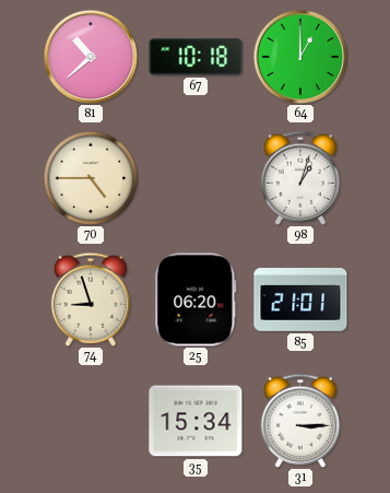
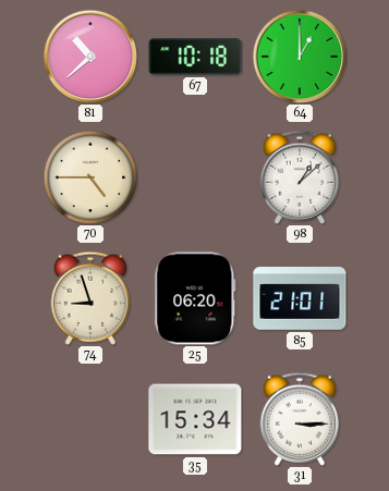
98: 1:03 -> 1:08
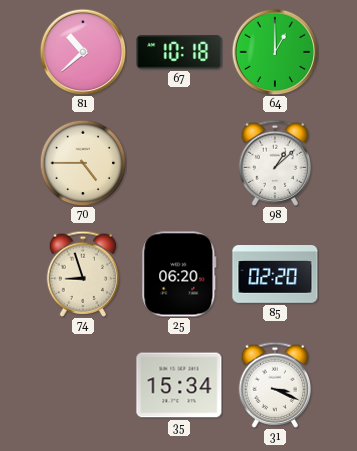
85: 21:01 -> 02:20
31: 3:15 -> 3:19
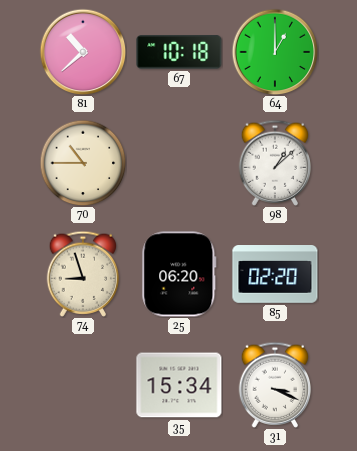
70: 4:45 -> 10:45
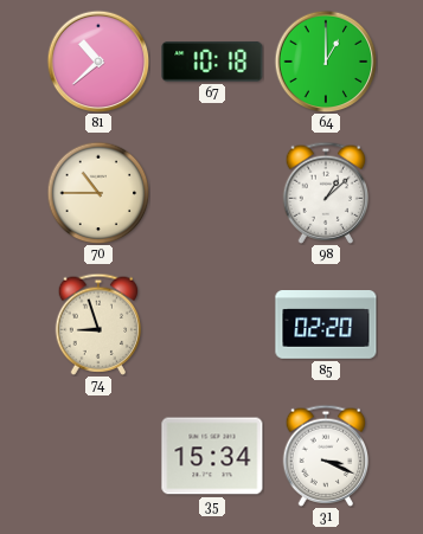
25: 06:20 -> none
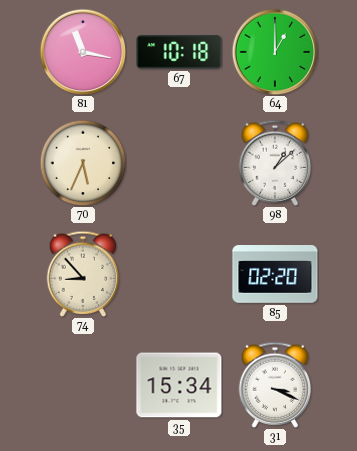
81: 10:38 -> 11:17
70: 10:45 -> 5:34
74: 8:57 -> 8:53
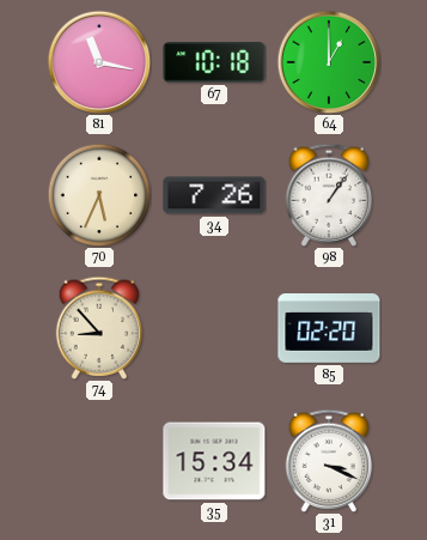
34: none -> 7:26
98: 1:08 -> 1:06
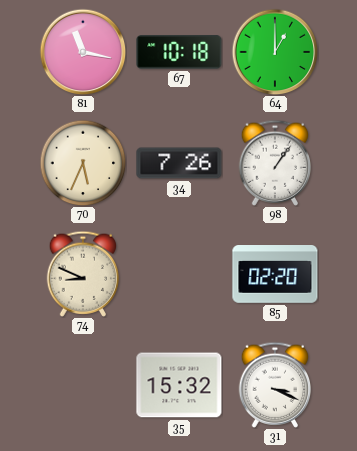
74: 8:53 -> 8:49
35: 15:34 -> 15:32
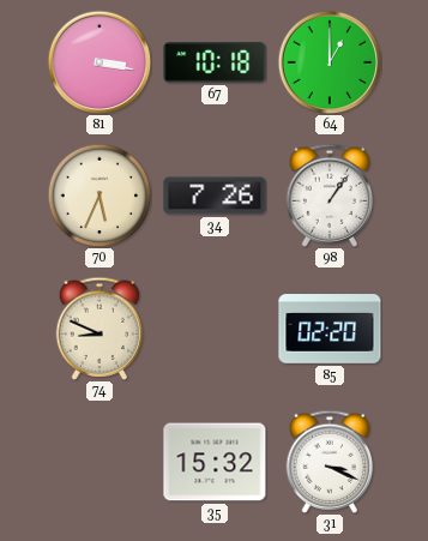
81: 11:17 -> 3:17
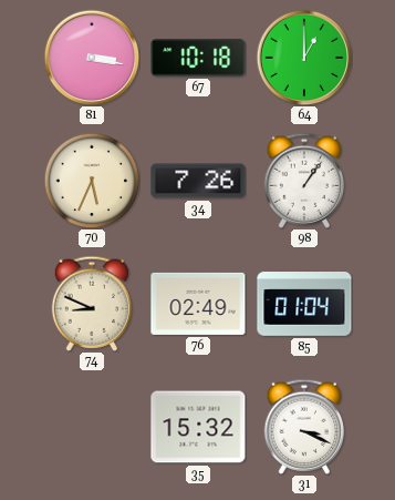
76: none -> 02:49
85: 02:20 -> 01:04
